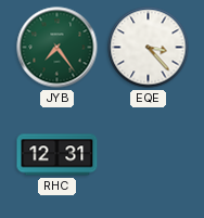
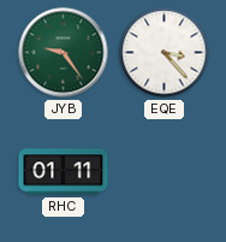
JYB: 7:24 -> 9:24
RHC: 12:31 -> 01:11
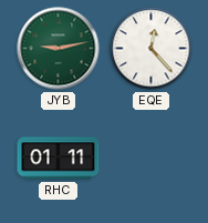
JYB: 9:24 -> 9:13
EQE: 3:23 -> 12:23
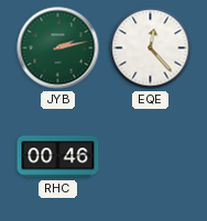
JYB: 9:13 -> 2:13
RHC: 01:11 -> 00:46
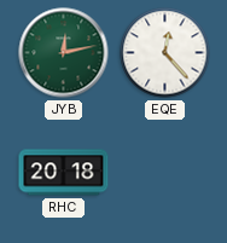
JYB: 2:13 -> 12:13
RHC: 00:46 -> 20:18
